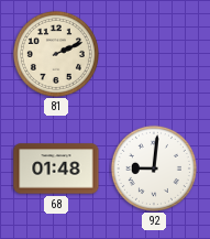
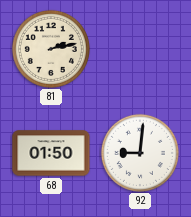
81: 2:11 -> 2:13
68: 01:48 -> 01:50
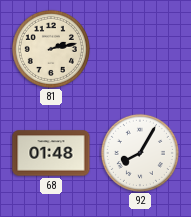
68: 01:50 -> 01:48
92: 9:01 -> 8:05
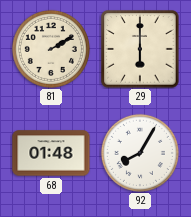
81: 2:13 -> 2:10
29: none -> 6:00
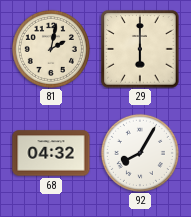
81: 2:10 -> 2:02
68: 01:48 -> 04:32
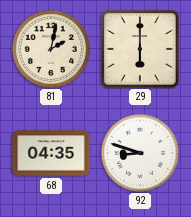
68: 04:32 -> 04:35
92: 8:05 -> 8:48
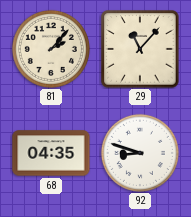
81: 2:02 -> 2:07
29: 6:00 -> 11:07
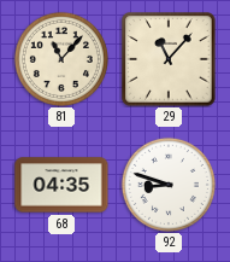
81: 2:07 -> 11:07
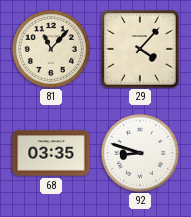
29: 11:07 -> 4:07
68: 04:35 -> 03:35
